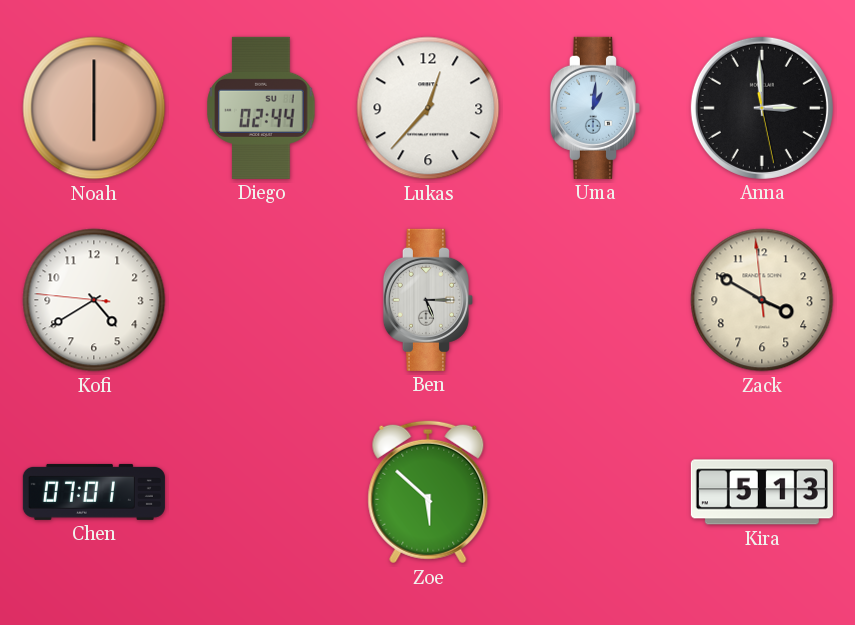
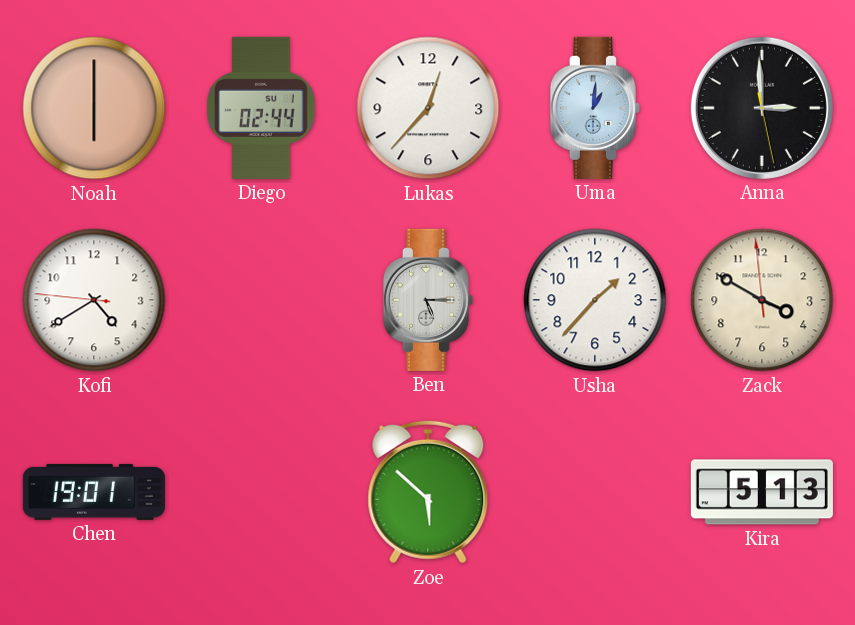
Usha: none -> 1:37
Chen: 07:01 -> 19:01
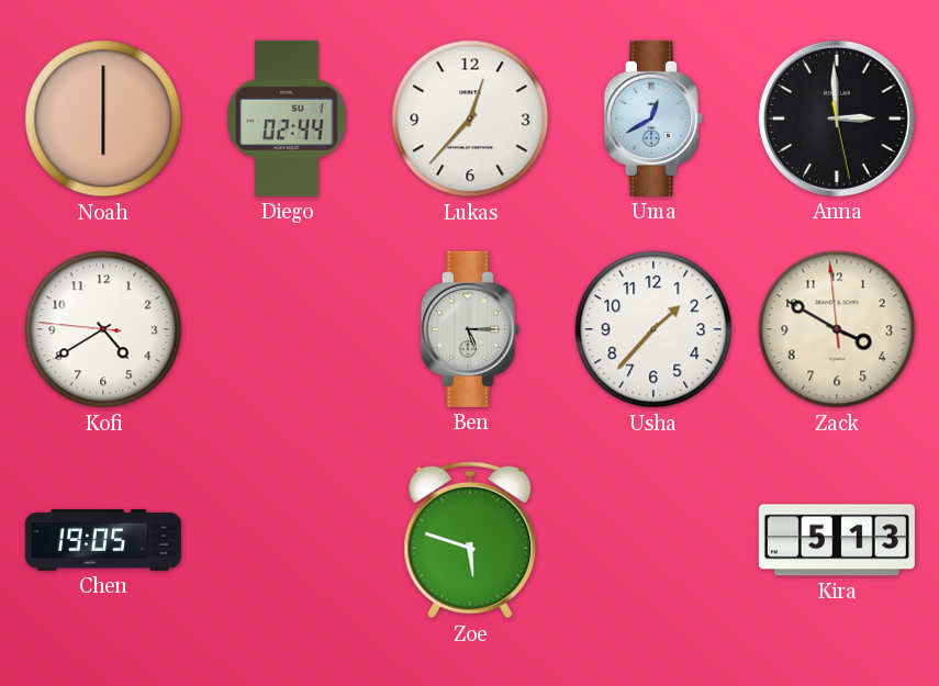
Uma: 1:01 -> 12:40
Chen: 19:01 -> 19:05
Zoe: 5:52 -> 5:48
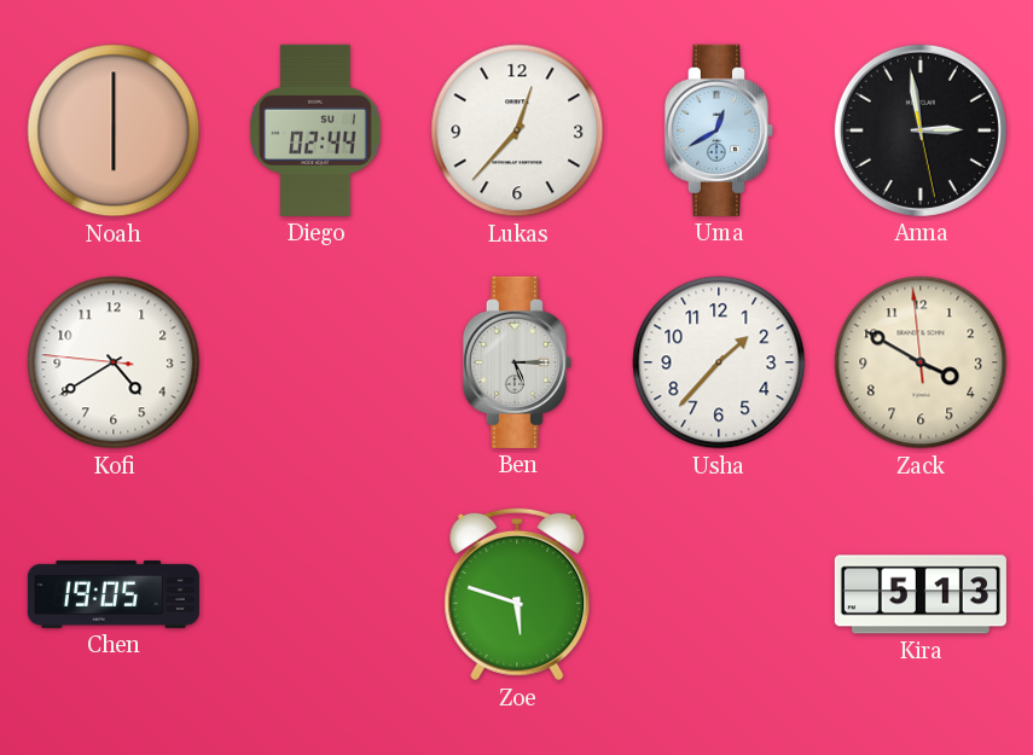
Anna: 2:59 -> 2:58
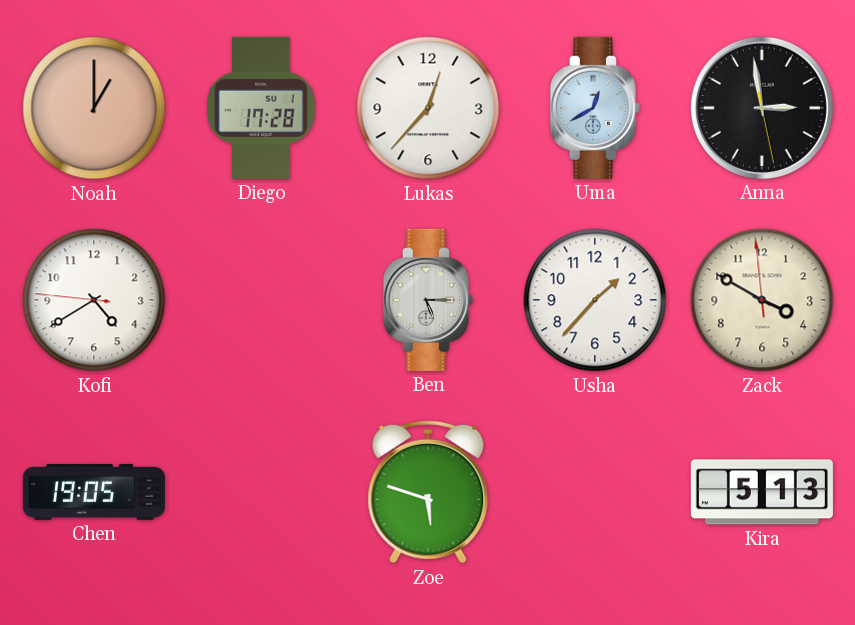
Noah: 6:00 -> 1:00
Diego: 02:44 -> 17:28
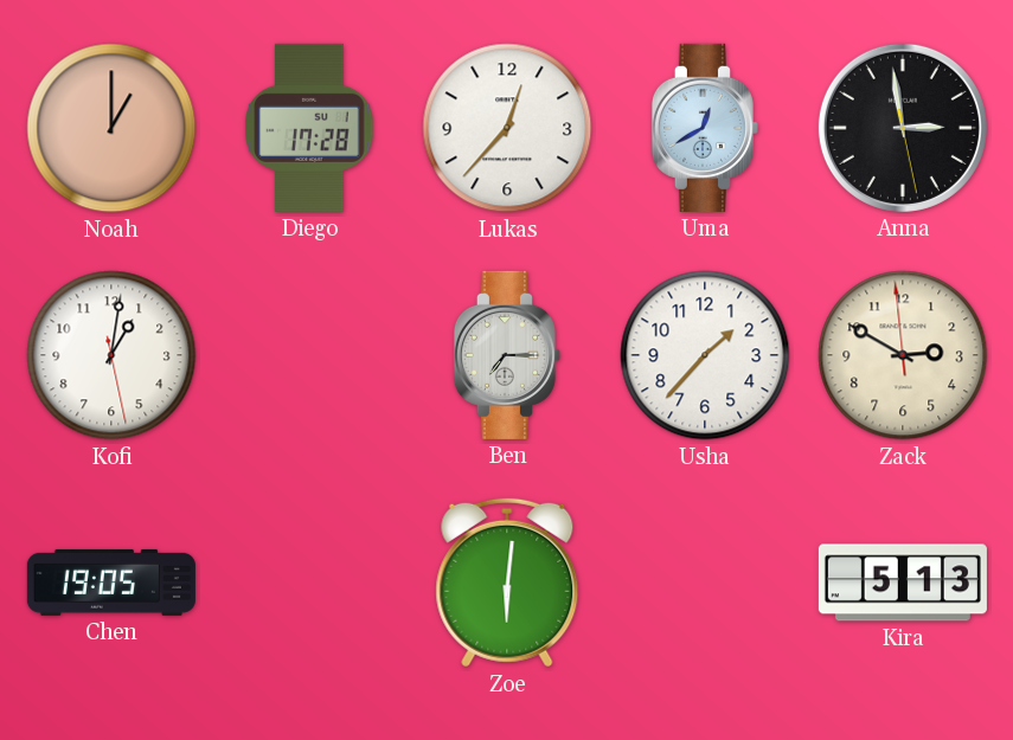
Kofi: 4:39 -> 1:01
Ben: 5:15 -> 7:15
Zack: 3:49 -> 2:49
Zoe: 5:48 -> 6:01
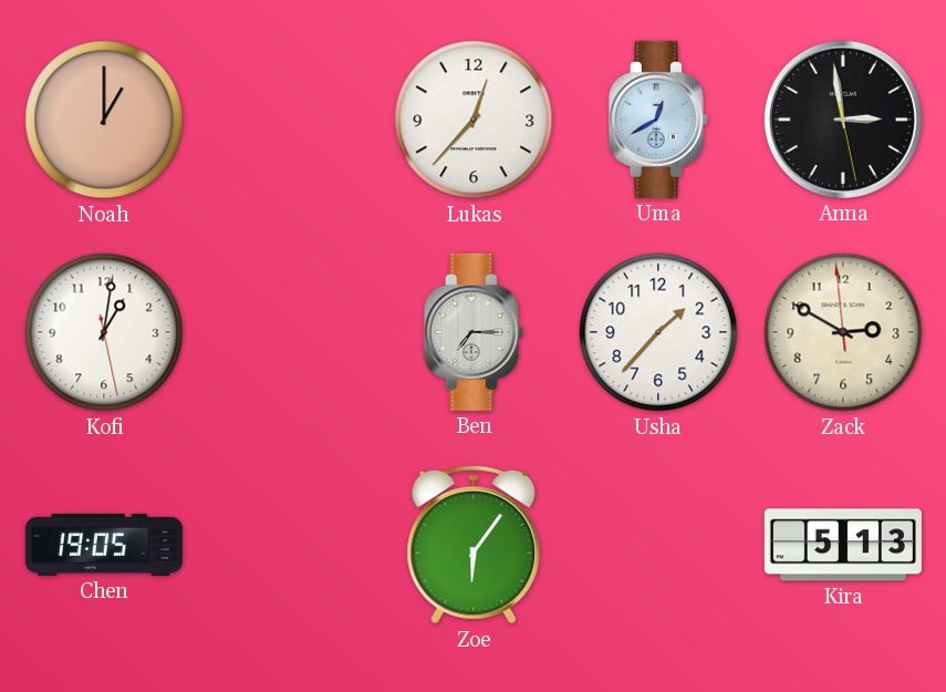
Diego: 17:28 -> none
Zoe: 6:01 -> 6:06
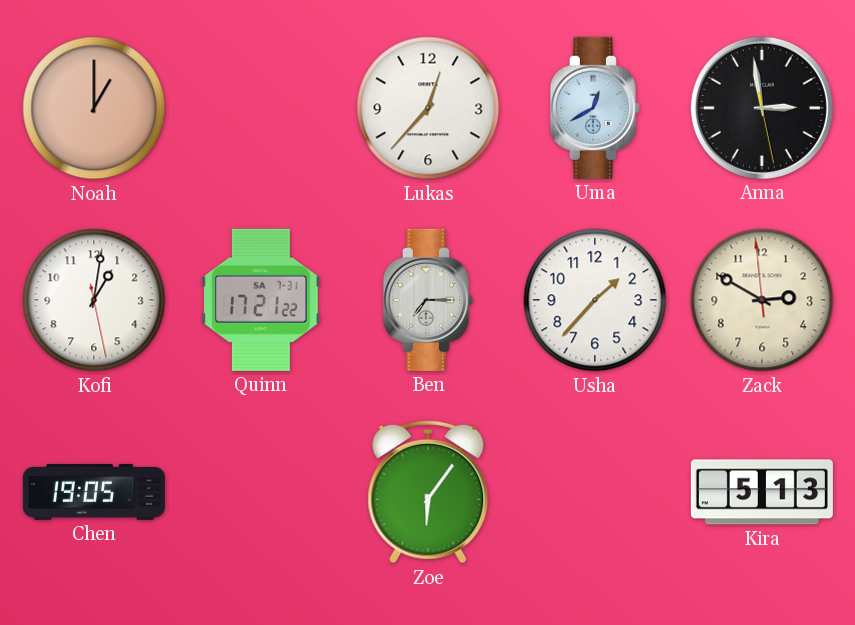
Quinn: none -> 17:21
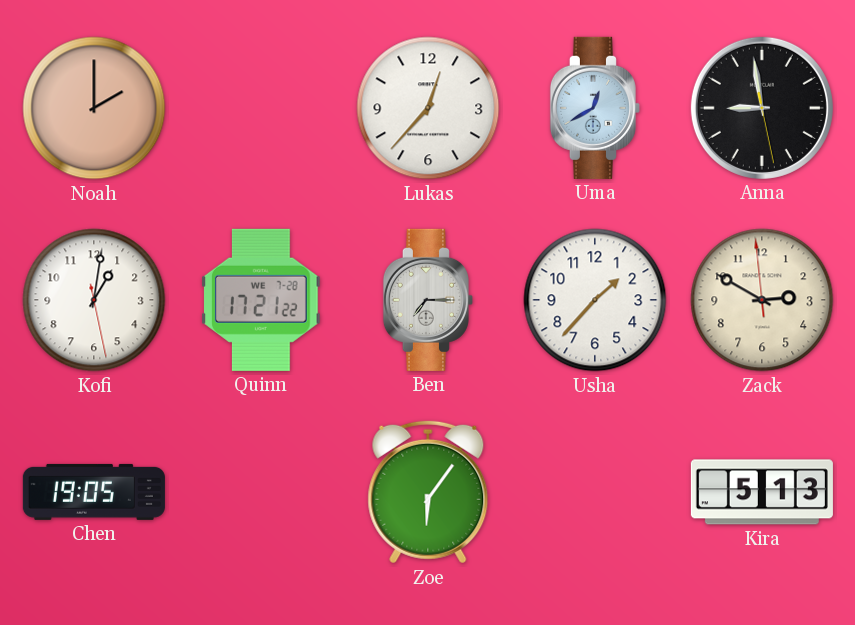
Noah: 1:00 -> 2:00
Anna: 2:58 -> 8:58
Quinn date: SA 7-31 -> WE 7-28
